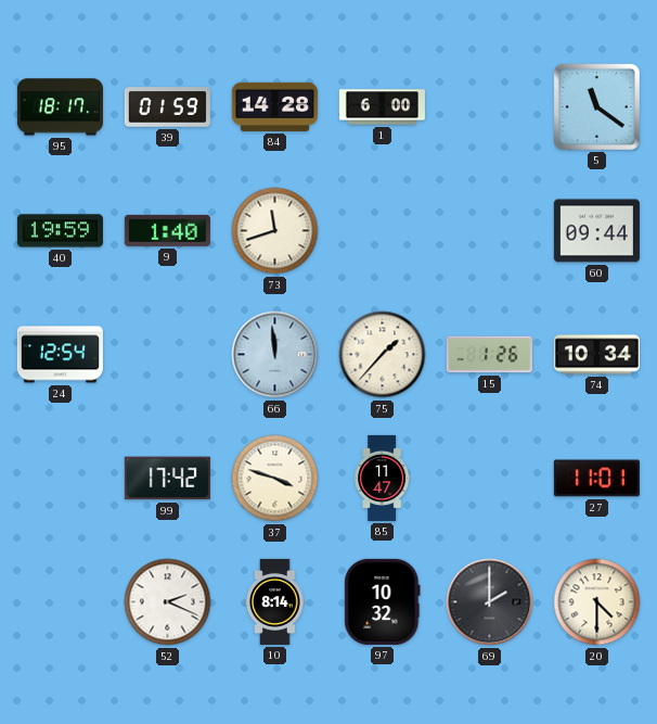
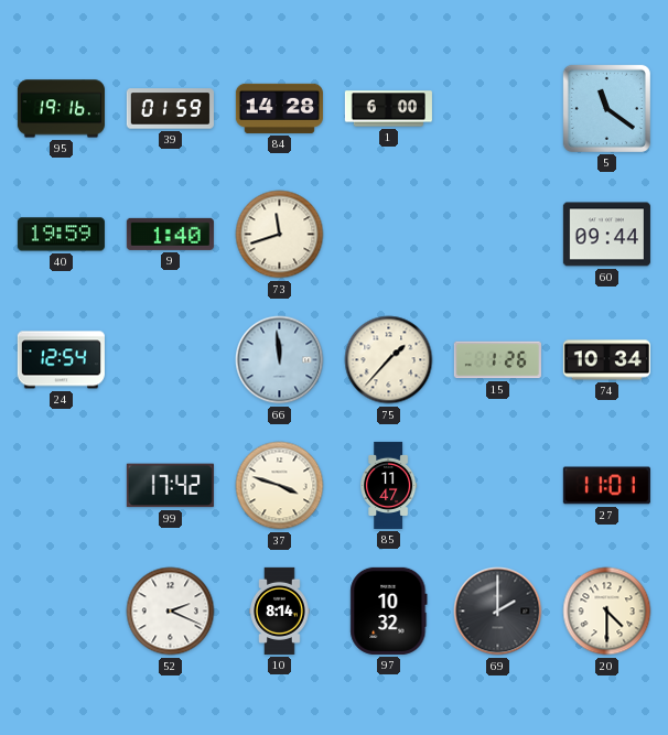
95: 18:17 -> 19:16
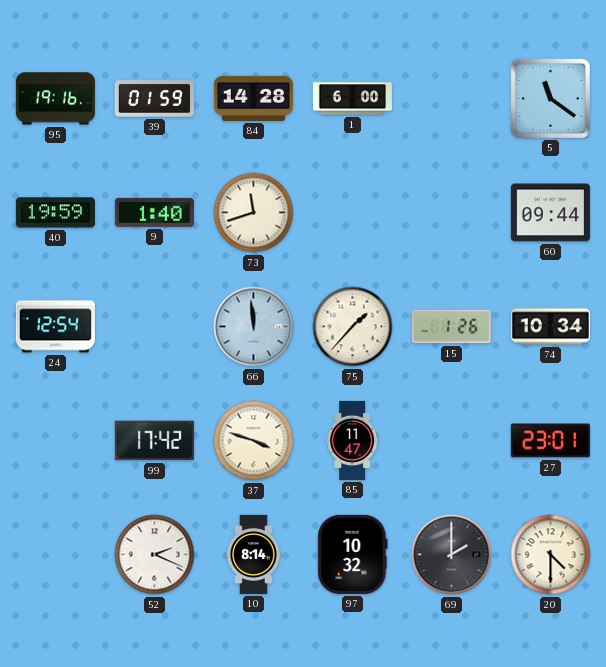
27: 11:01 -> 23:01
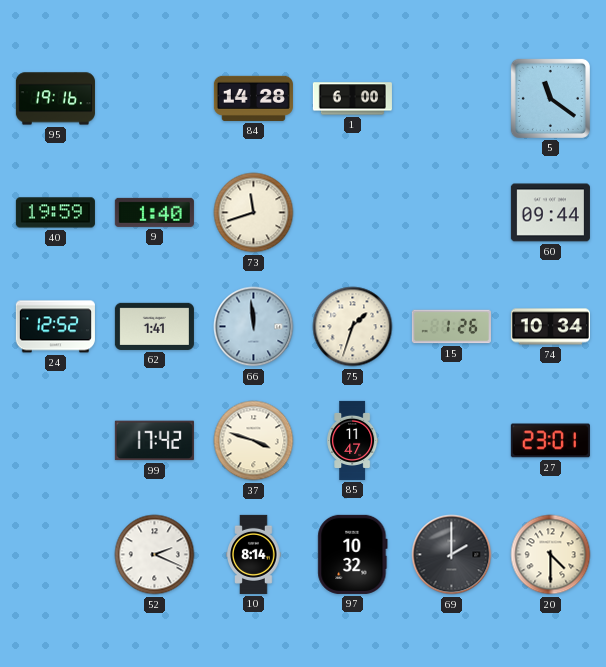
39: 01:59 -> none
24: 12:54 -> 12:52
62: none -> 1:41
75: 1:37 -> 1:33
